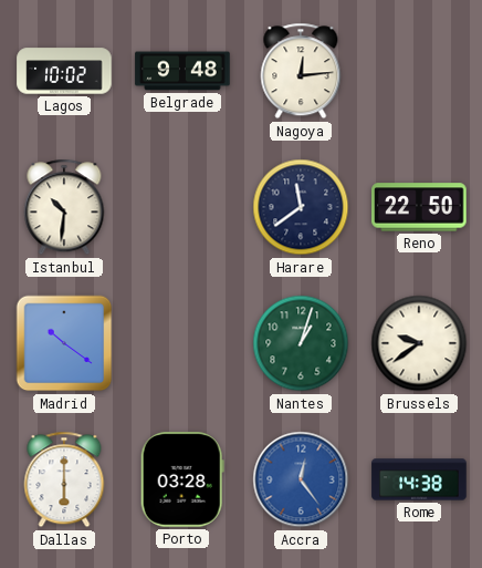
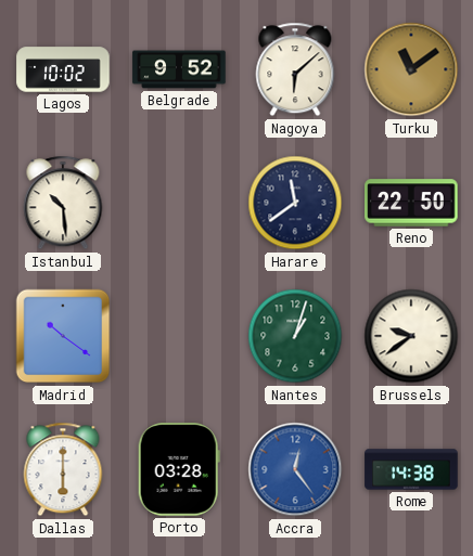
Belgrade: 9:48 -> 9:52
Nagoya: 12:14 -> 6:08
Turku: none -> 11:09
Istanbul: 10:31 -> 10:29
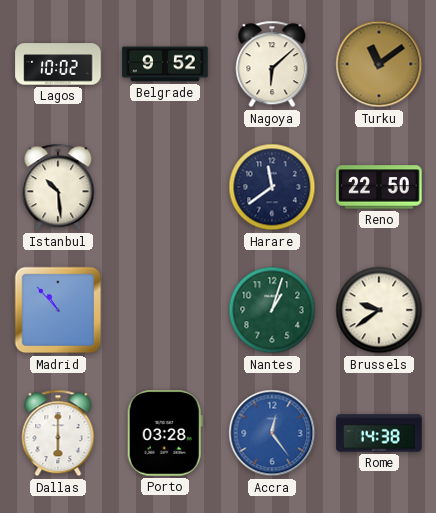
Madrid: 10:21 -> 10:53
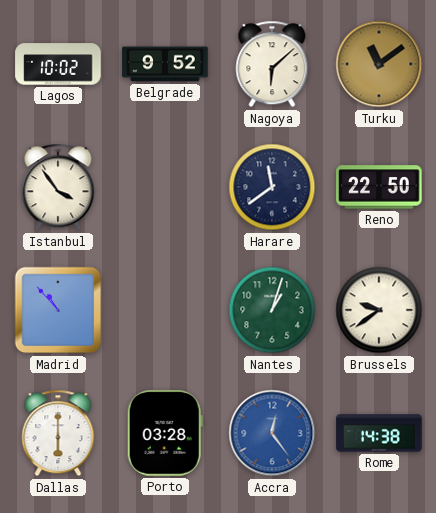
Istanbul: 10:29 -> 3:54
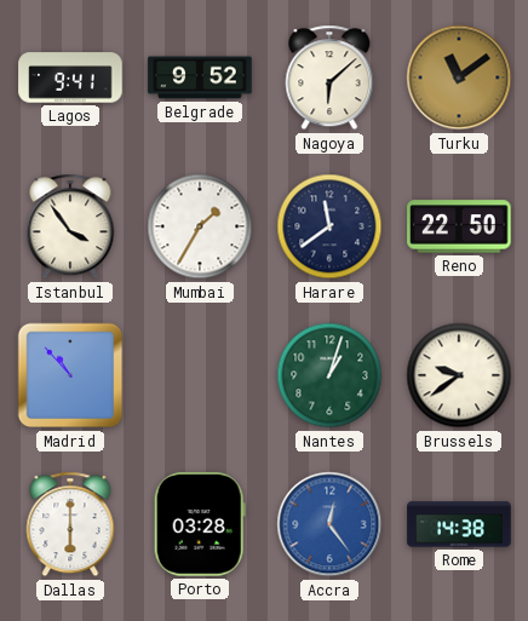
Lagos: 10:02 -> 9:41
Mumbai: none -> 1:35
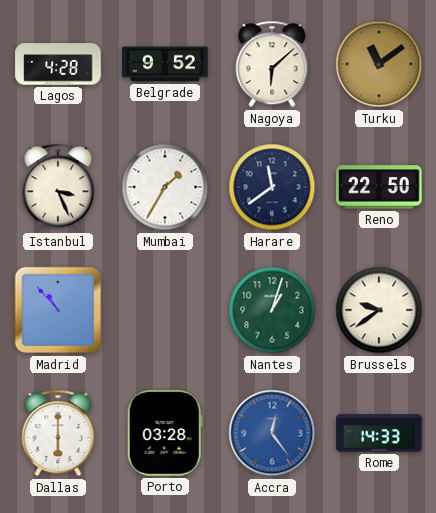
Lagos: 9:41 -> 4:28
Istanbul: 3:54 -> 3:26
Rome: 14:38 -> 14:33
